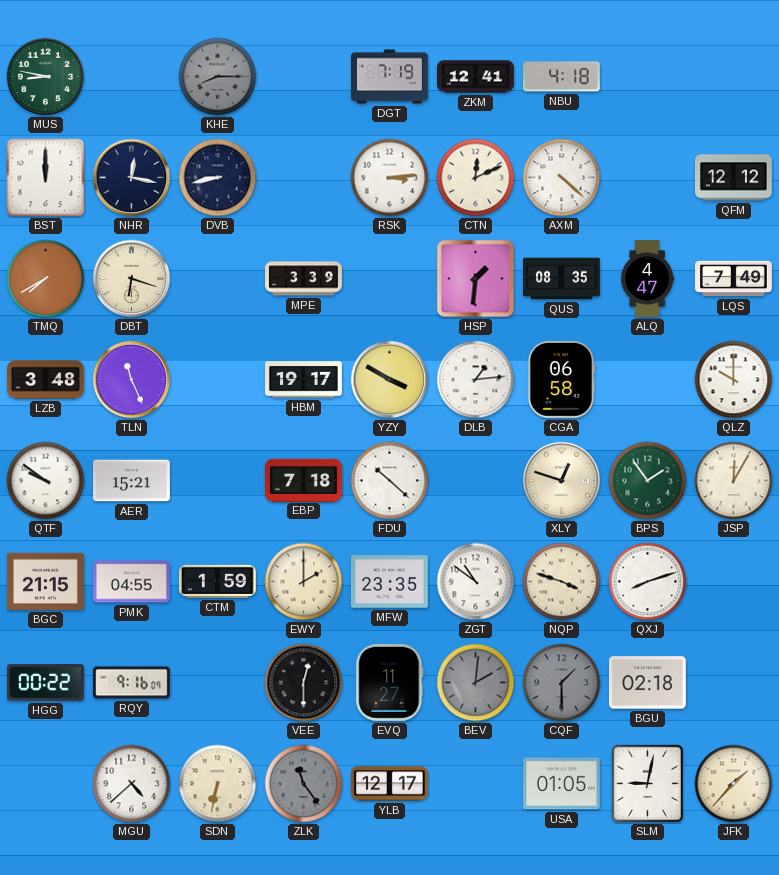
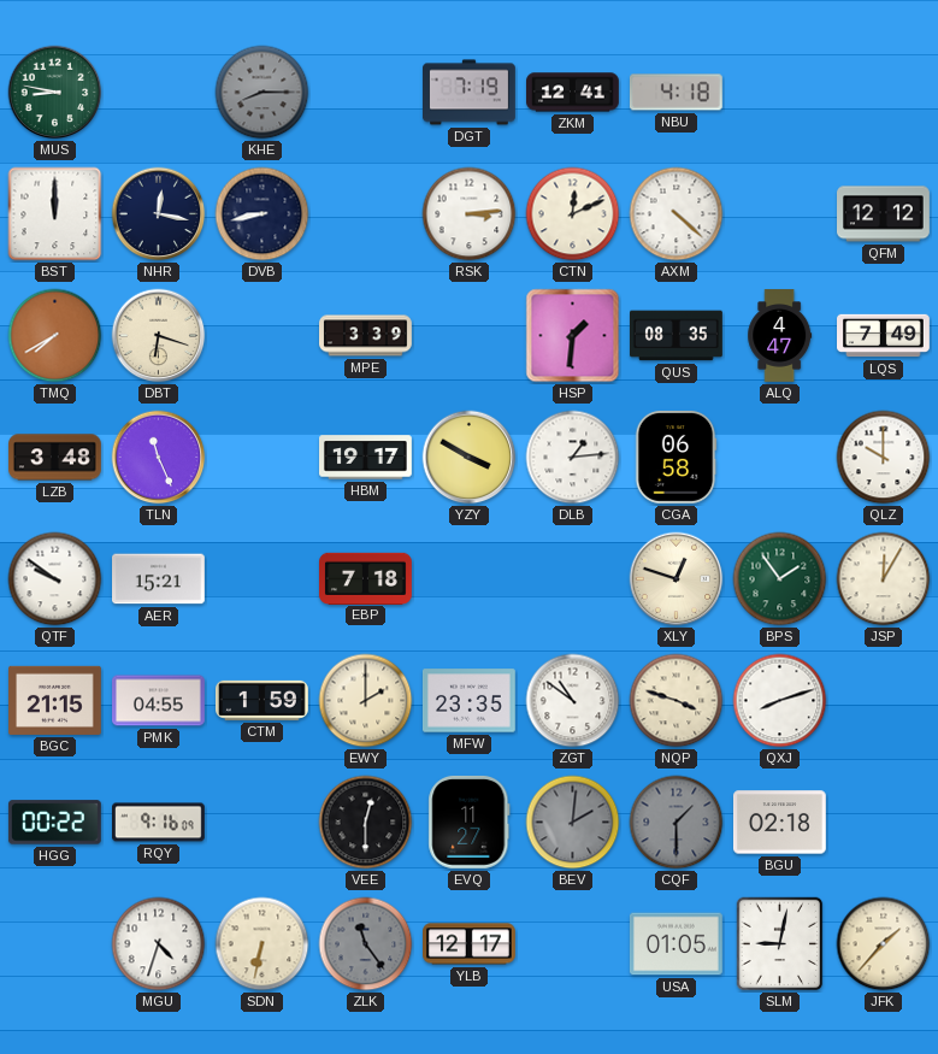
FDU: 10:22 -> none
MGU: 4:38 -> 4:33
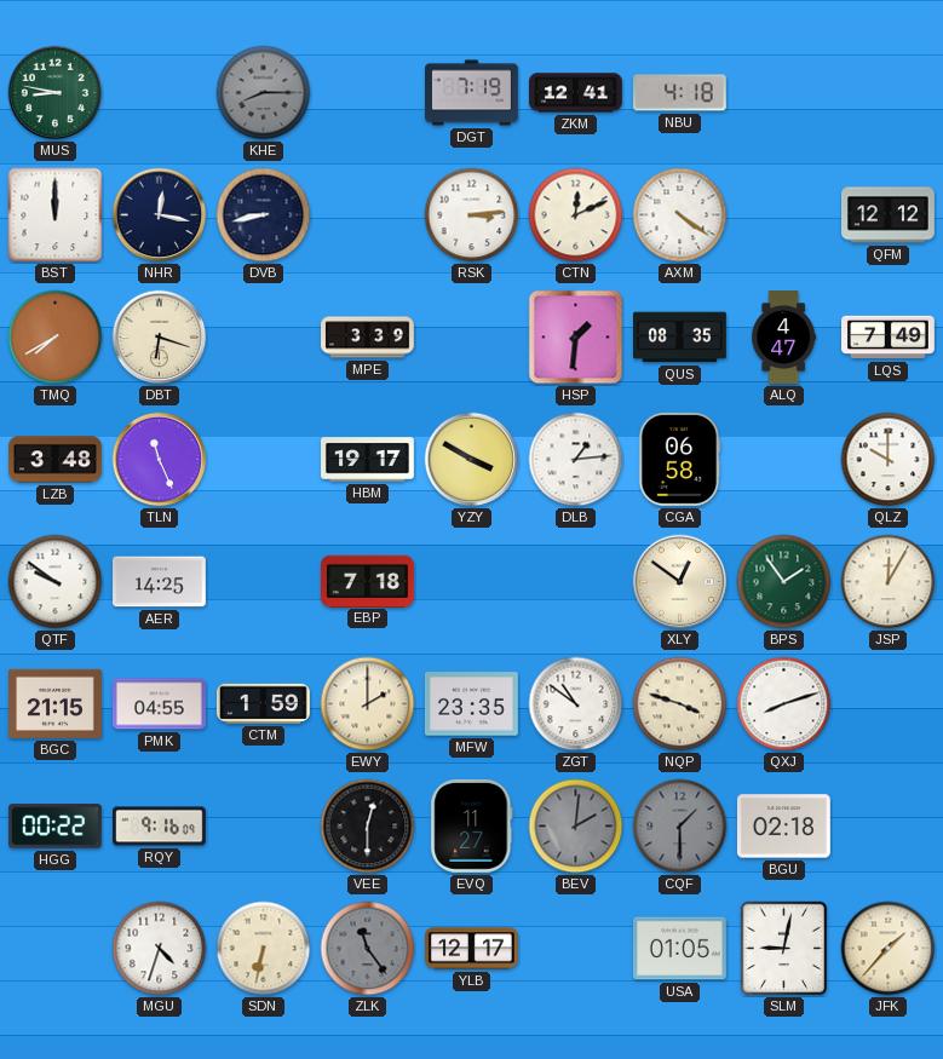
AXM: 4:22 -> 4:21
AER: 15:21 -> 14:25
XLY: 12:48 -> 12:51
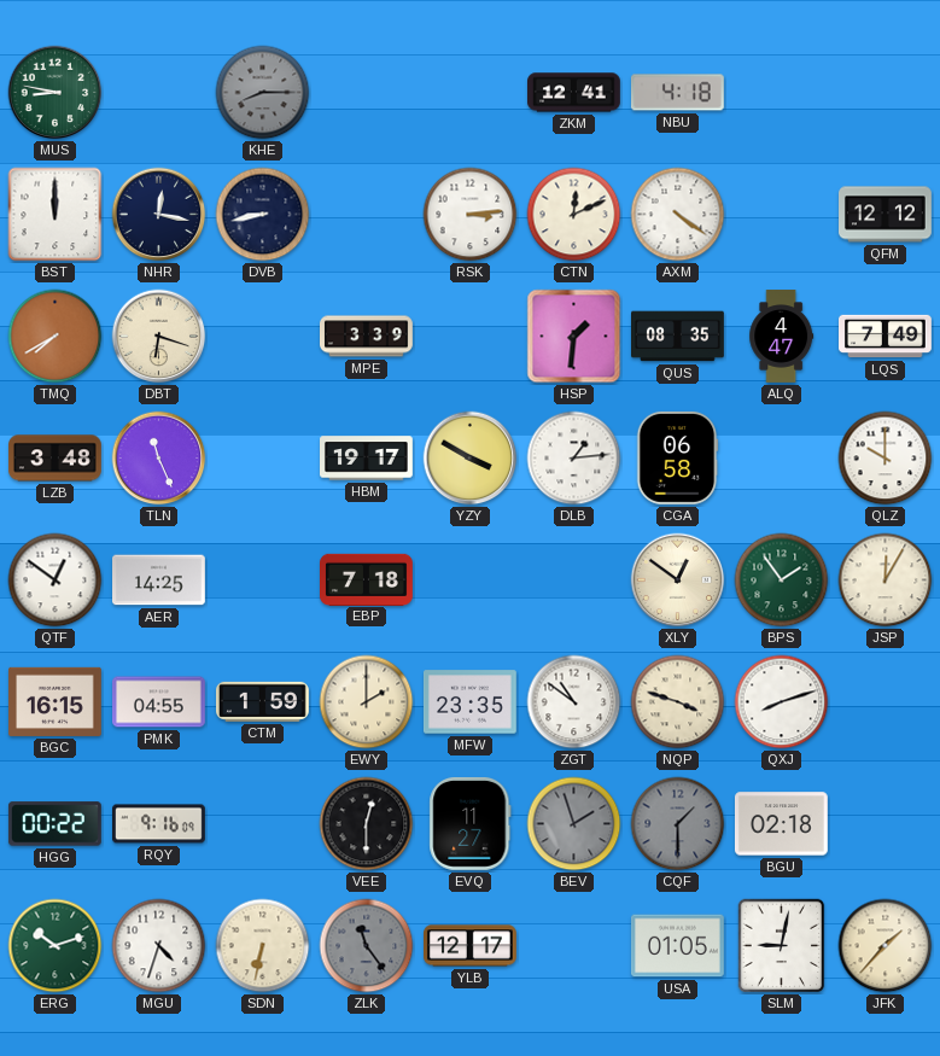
DGT: 7:19 -> none
QTF: 9:51 -> 12:51
BGC: 21:15 -> 16:15
BEV: 2:01 -> 1:57
ERG: none -> 10:12
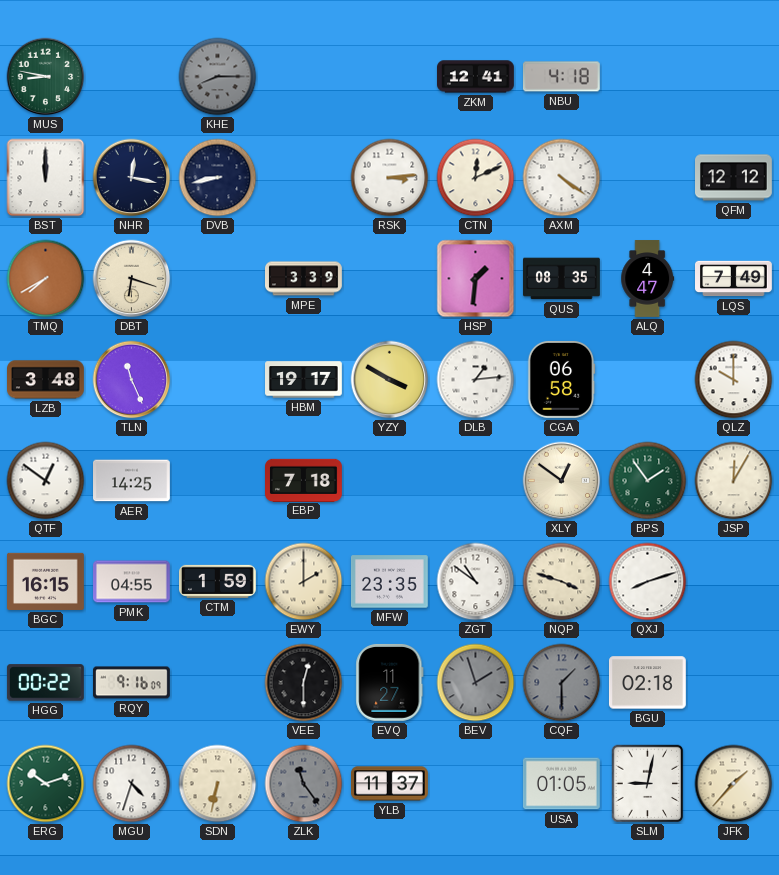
YLB: 12:17 -> 11:37
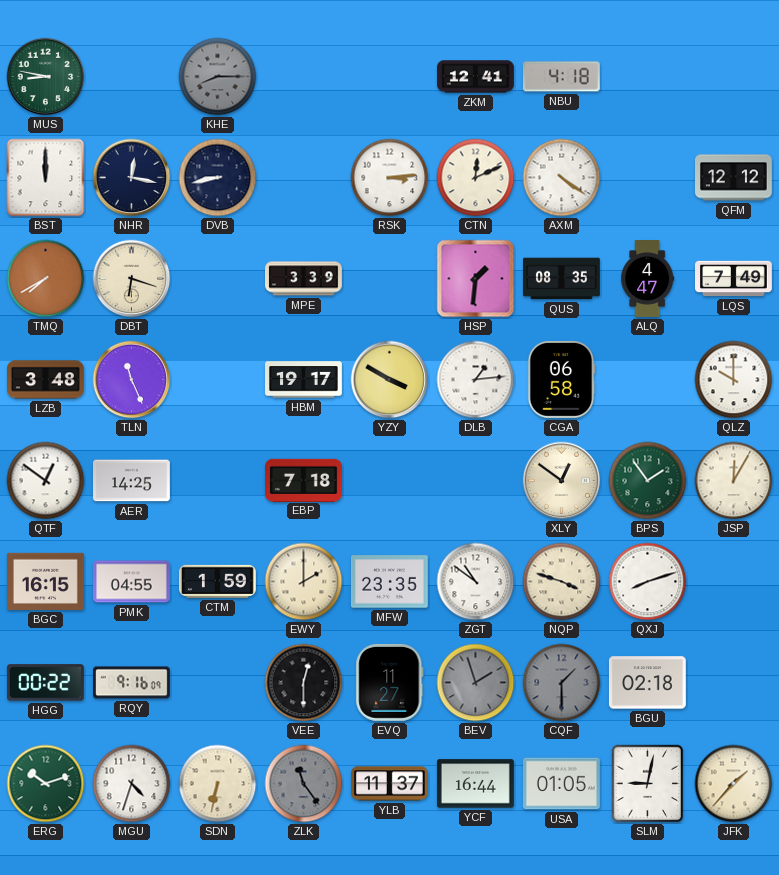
YCF: none -> 16:44
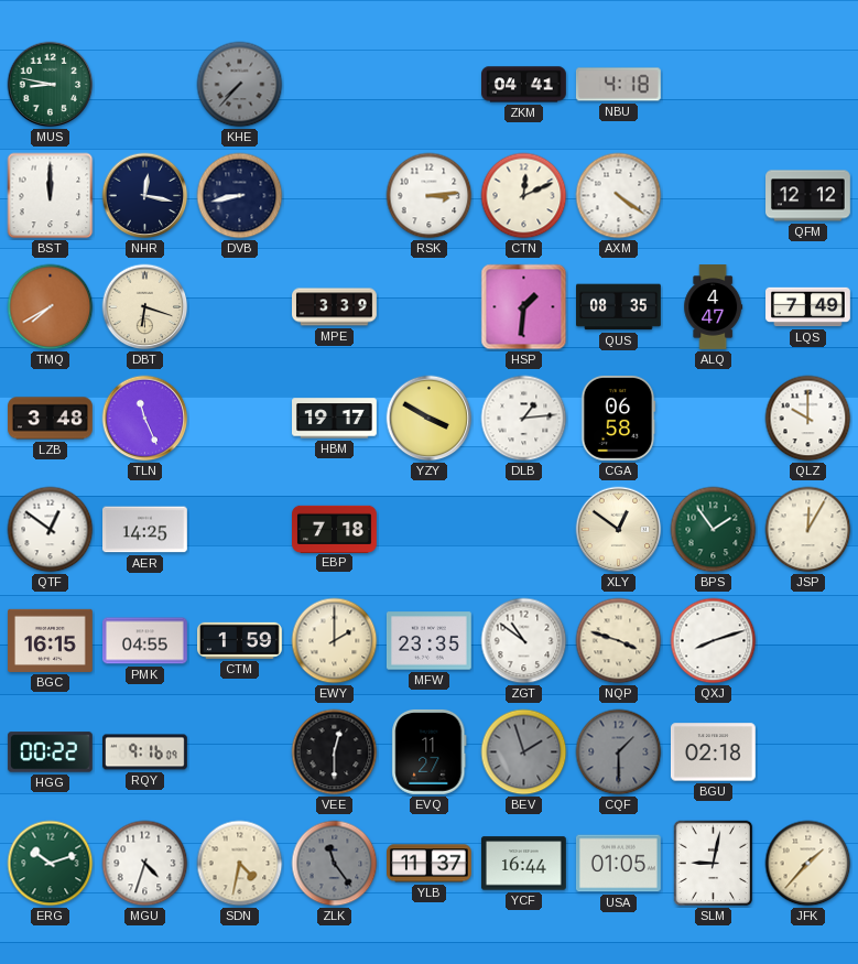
KHE: 8:15 -> 7:37
ZKM: 12:41 -> 04:41
SDN: 6:32 -> 4:32
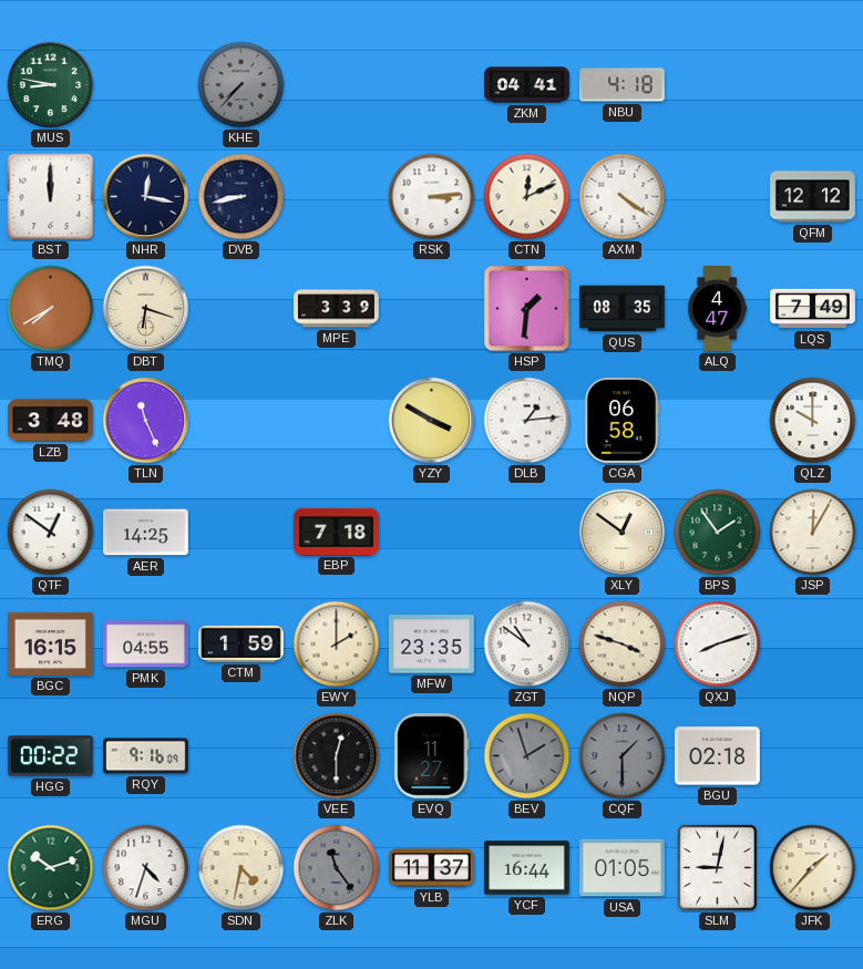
HBM: 19:17 -> none
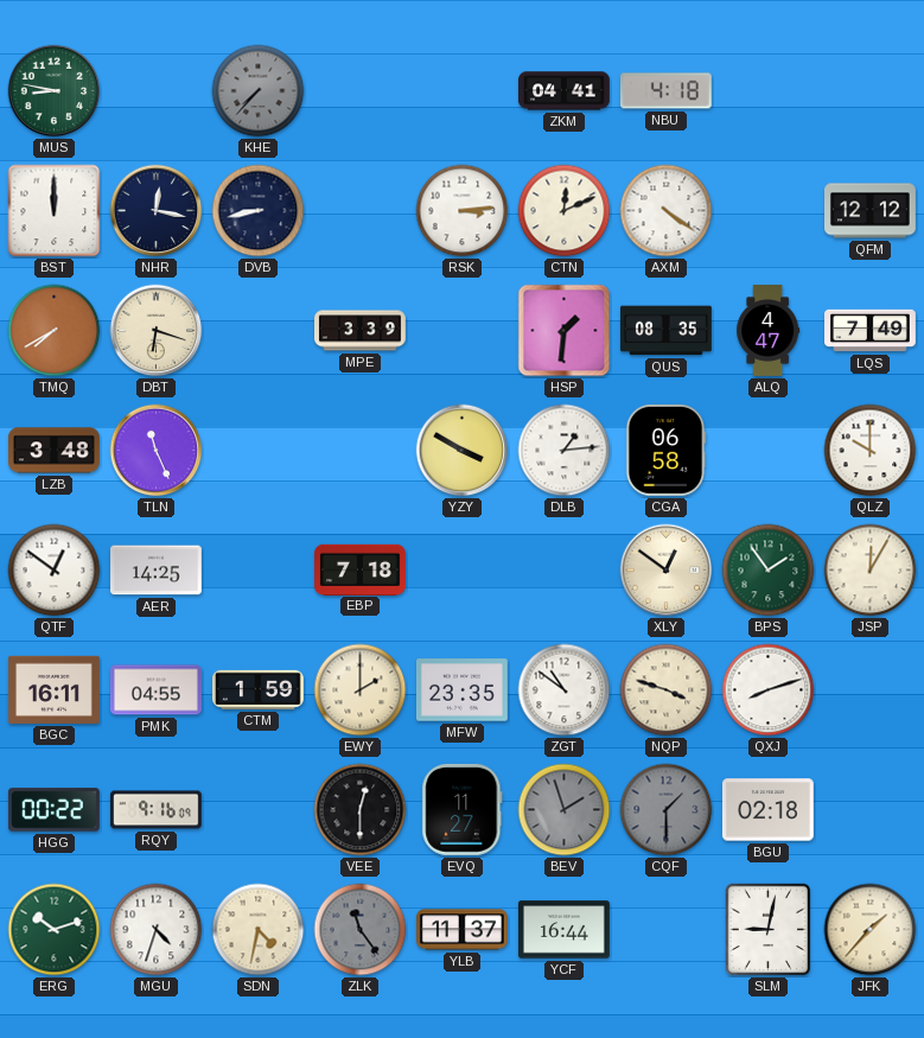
BGC: 16:15 -> 16:11
USA: 01:05 -> none
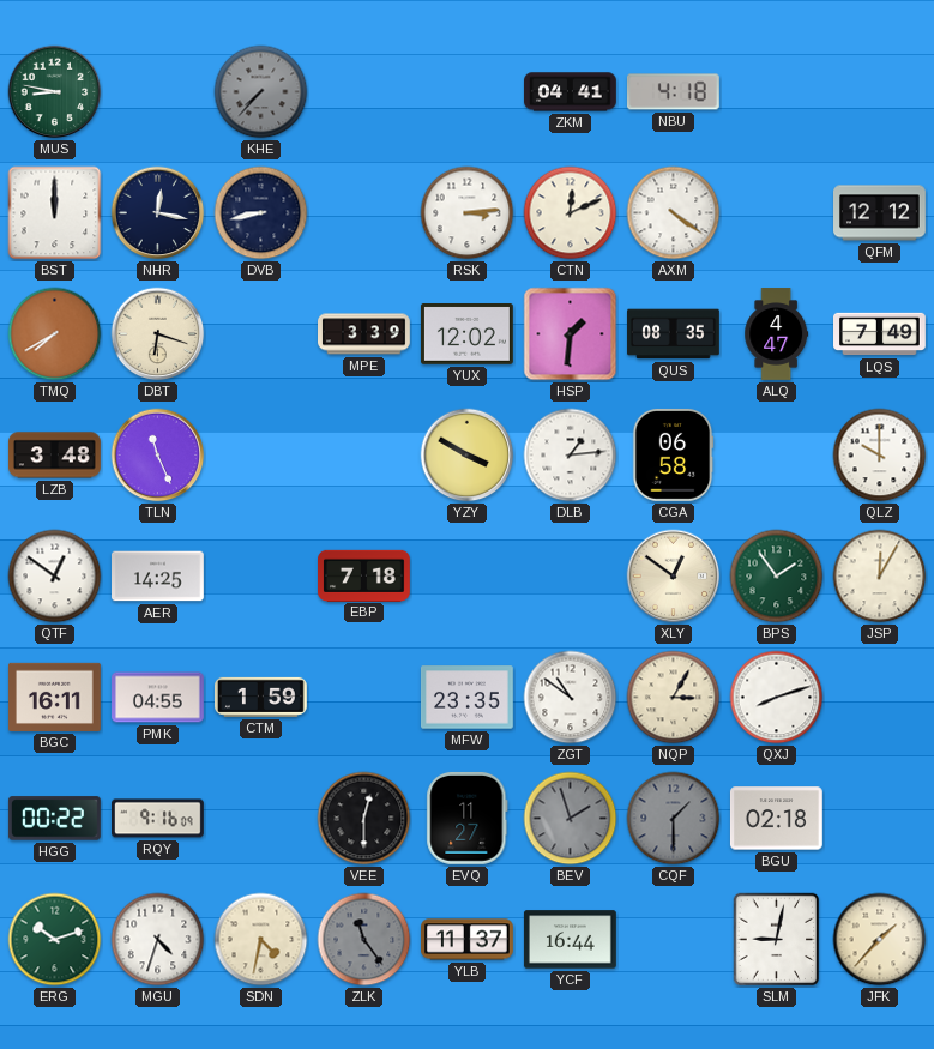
YUX: none -> 12:02
EWY: 2:00 -> none
NQP: 3:48 -> 3:05
